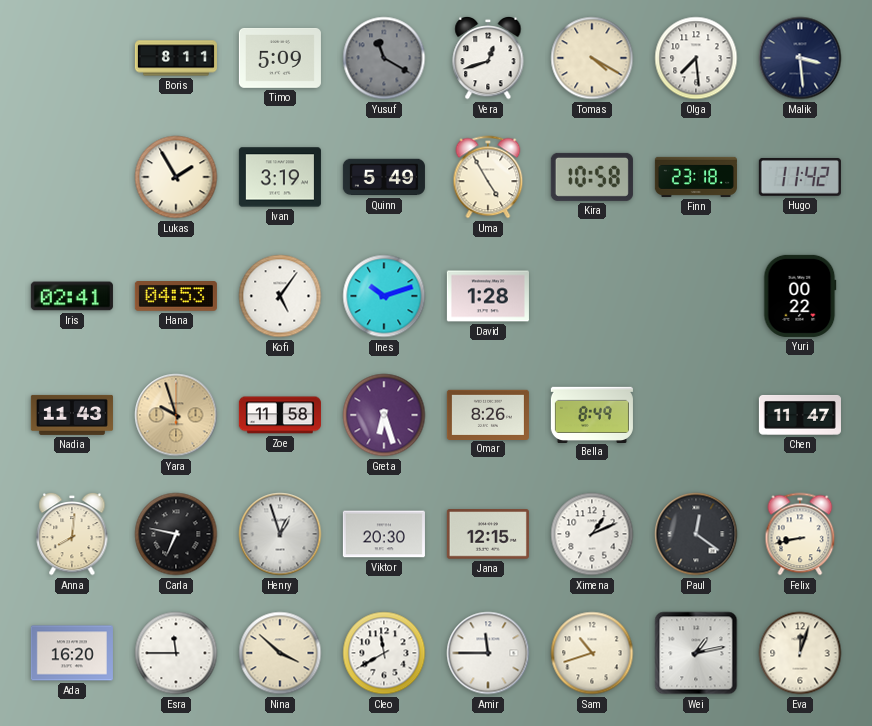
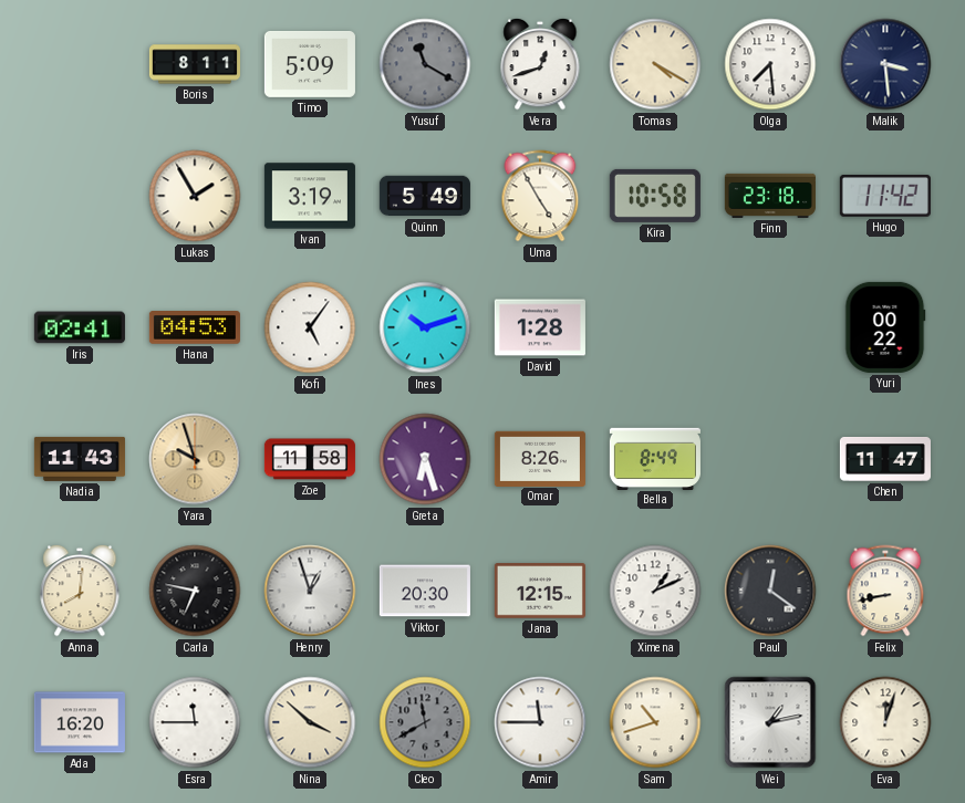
Cleo dial: white -> grey
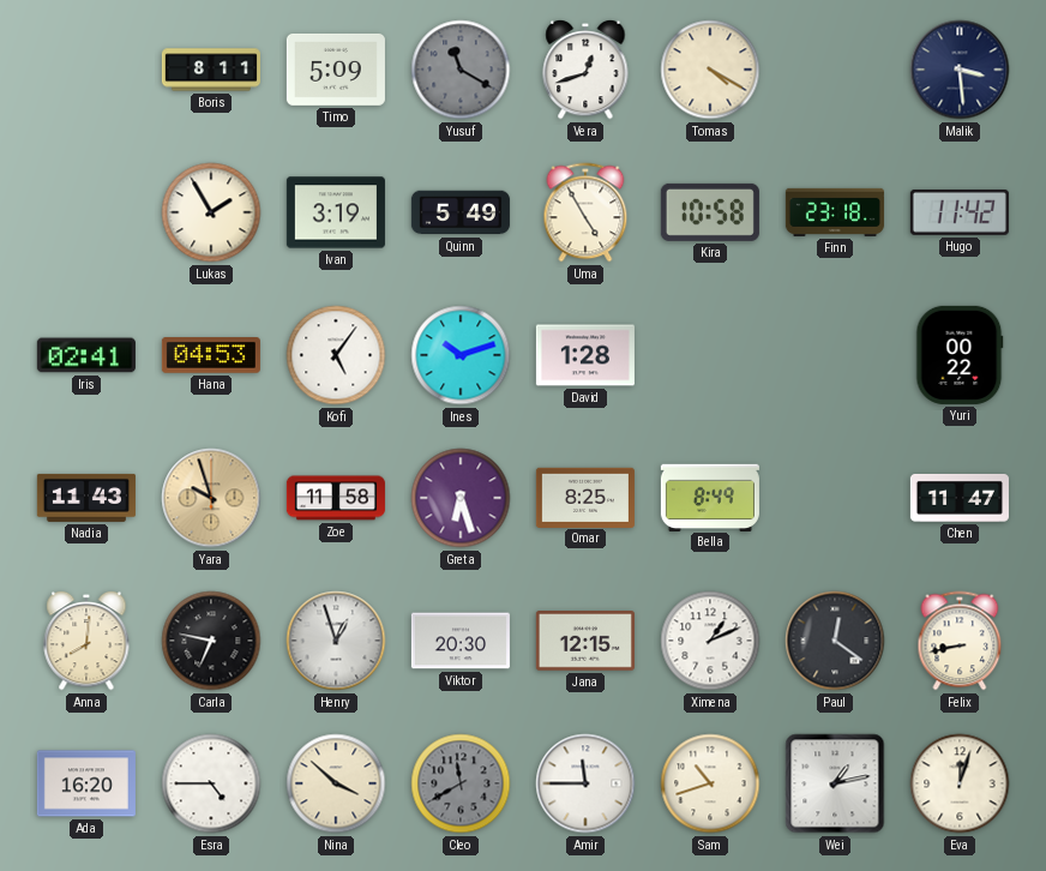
Olga: 7:29 -> none
Omar: 8:26 -> 8:25
Esra: 11:45 -> 4:45
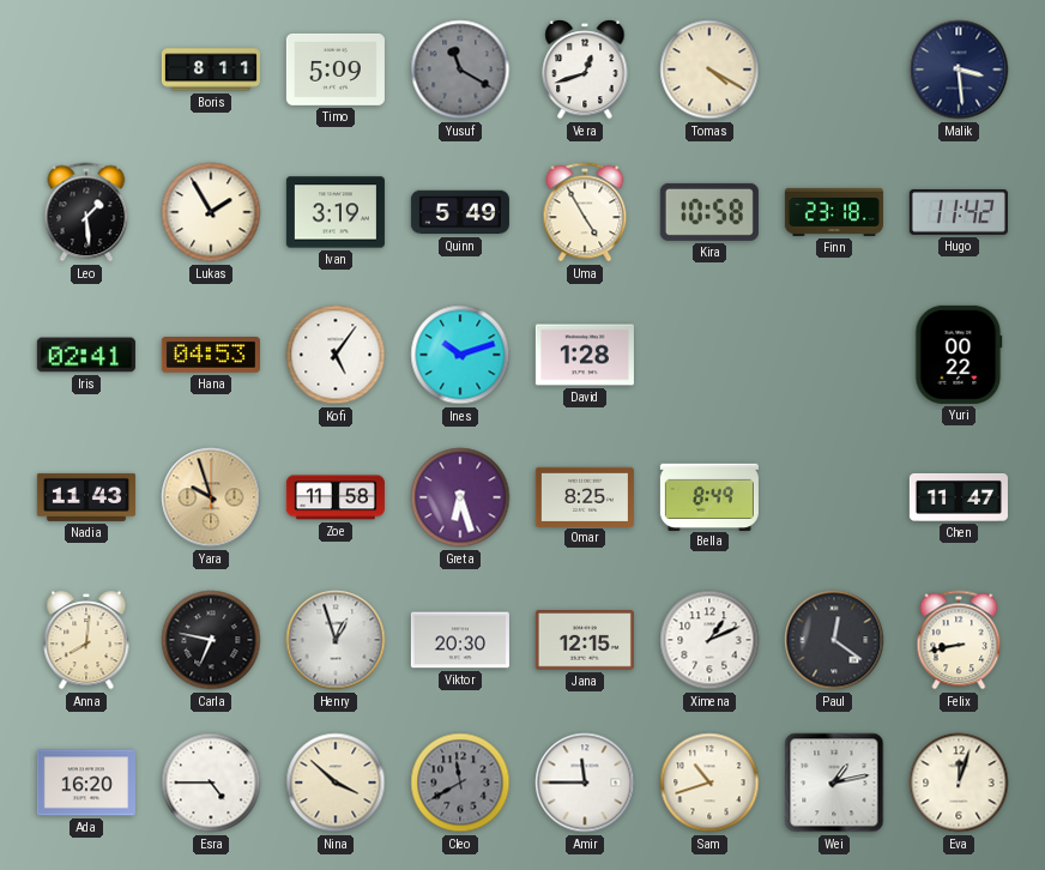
Leo: none -> 1:29
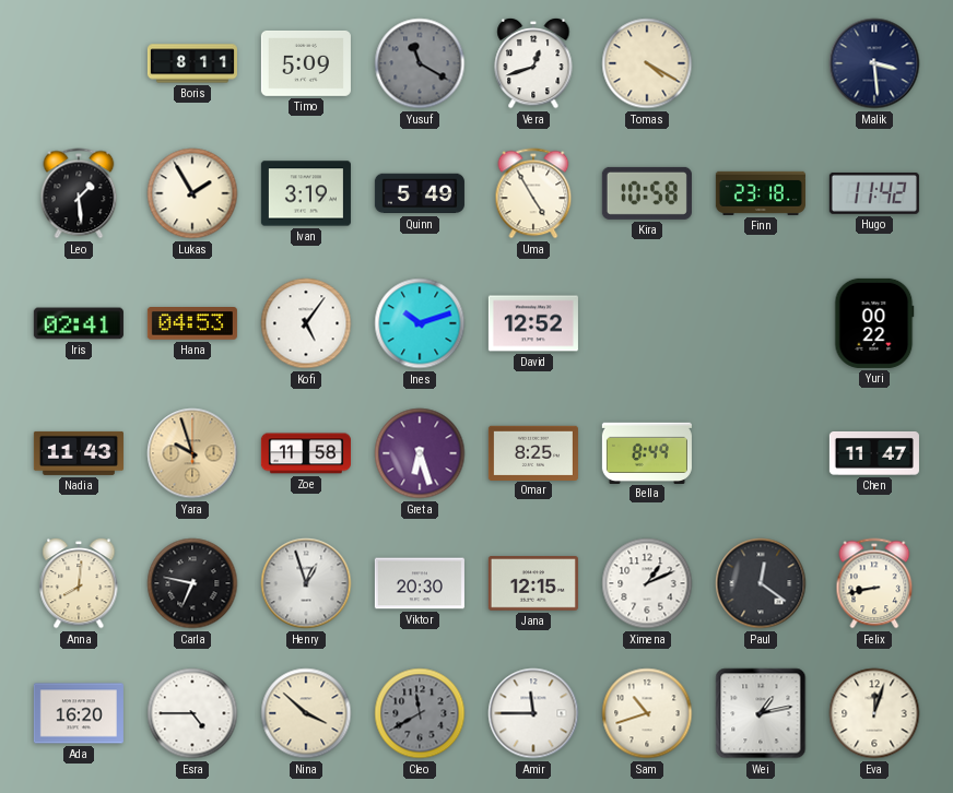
David: 1:28 -> 12:52
